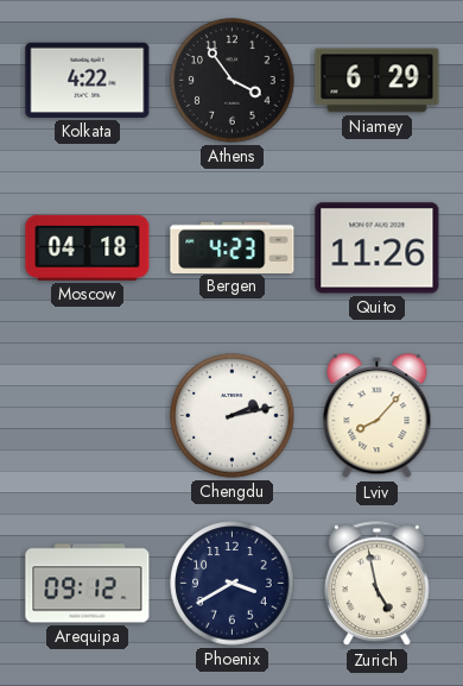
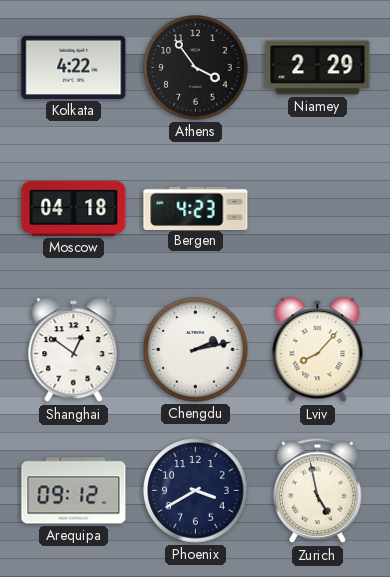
Niamey: 6:29 -> 2:29
Quito: 11:26 -> none
Shanghai: none -> 12:51
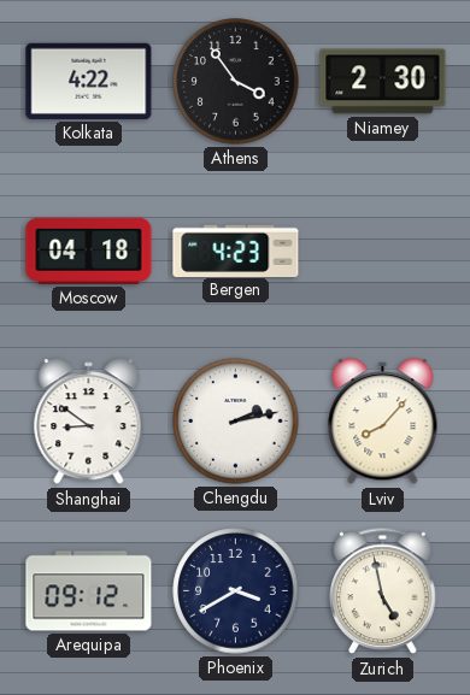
Niamey: 2:29 -> 2:30
Shanghai: 12:51 -> 8:51
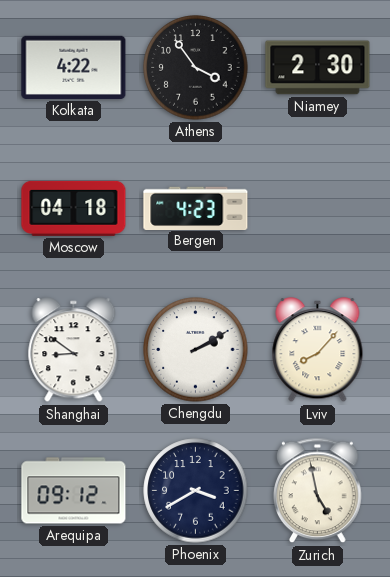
Chengdu: 2:13 -> 2:10
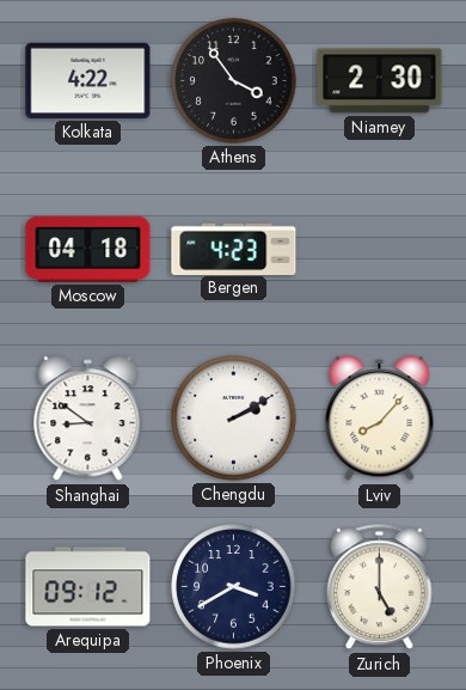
Zurich: 4:58 -> 5:00
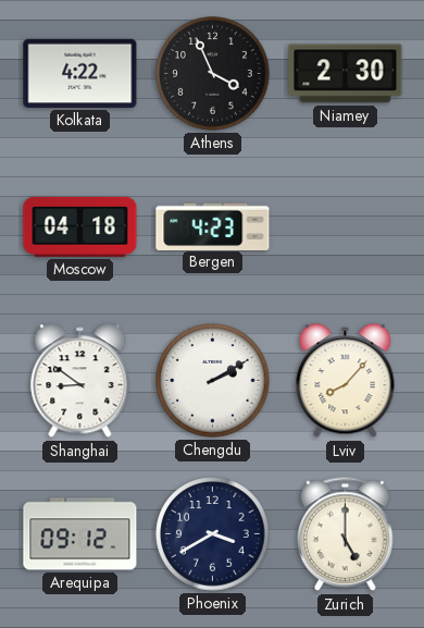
Athens: 3:54 -> 3:56
